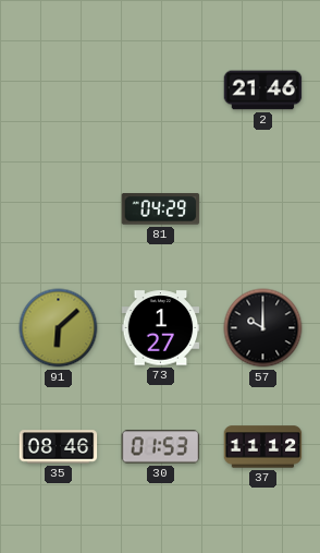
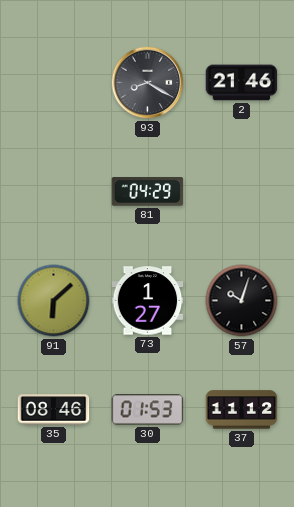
93: none -> 8:20
57: 10:00 -> 10:03
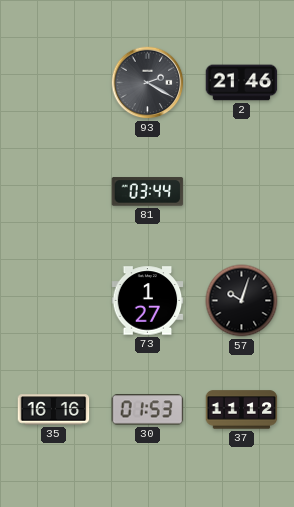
93: 8:20 -> 2:20
81: 04:29 -> 03:44
91: 6:08 -> none
35: 08:46 -> 16:16
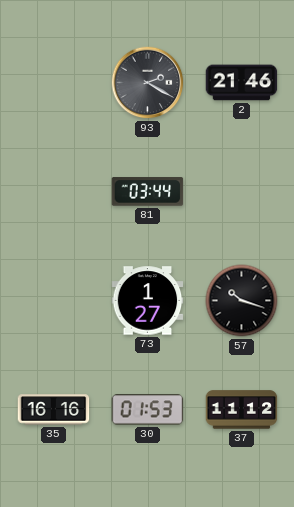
57: 10:03 -> 10:18
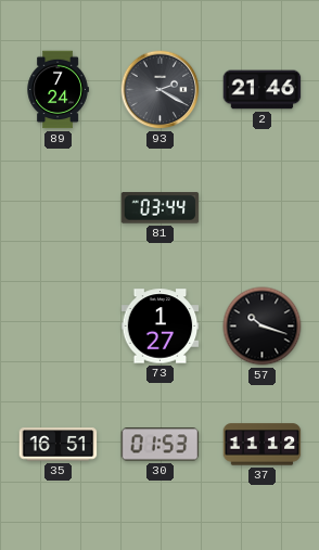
89: none -> 7:24
35: 16:16 -> 16:51
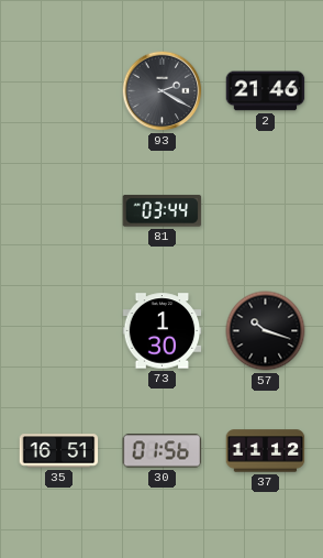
89: 7:24 -> none
73: 1:27 -> 1:30
30: 01:53 -> 01:56
